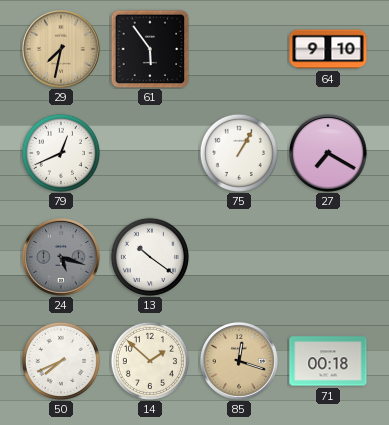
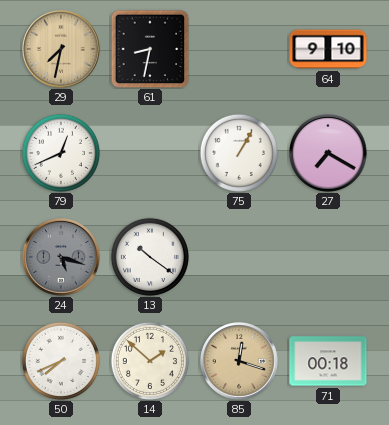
61: 5:54 -> 8:32
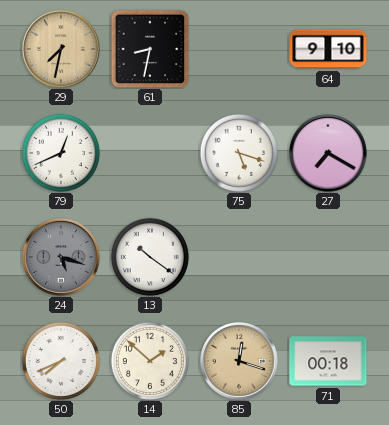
75: 1:05 -> 5:18
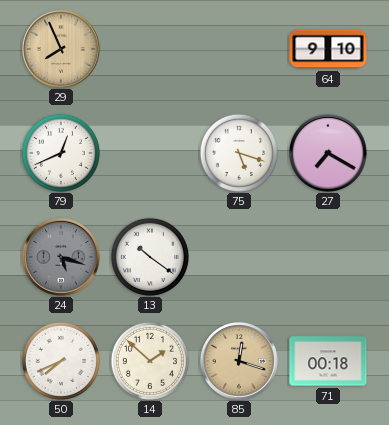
29: 7:32 -> 7:56
61: 8:32 -> none
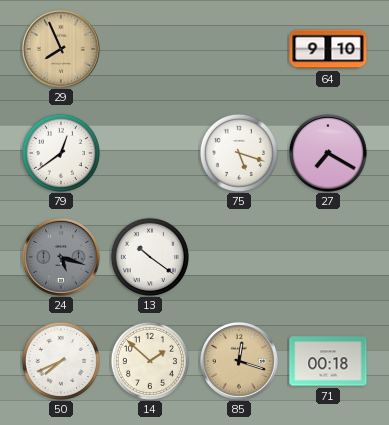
79: 12:41 -> 12:39
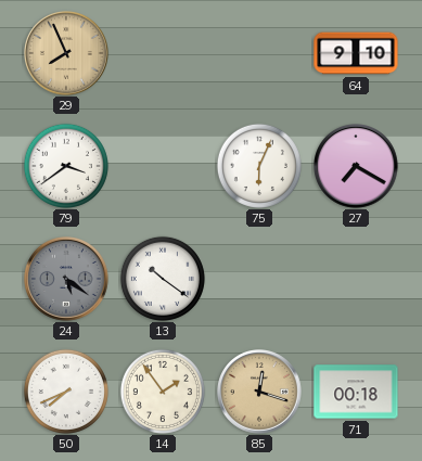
79: 12:39 -> 3:39
75: 5:18 -> 6:04
24: 5:18 -> 5:21
14: 1:52 -> 1:54
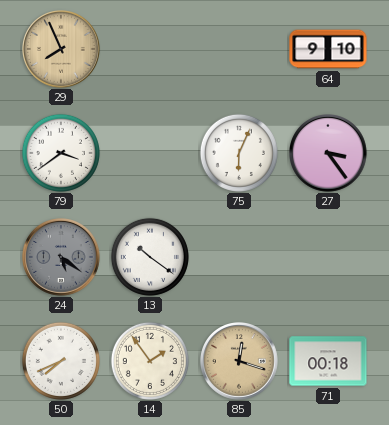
27: 7:20 -> 3:24
